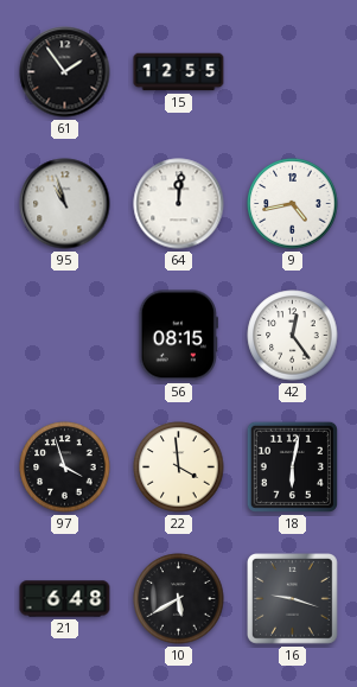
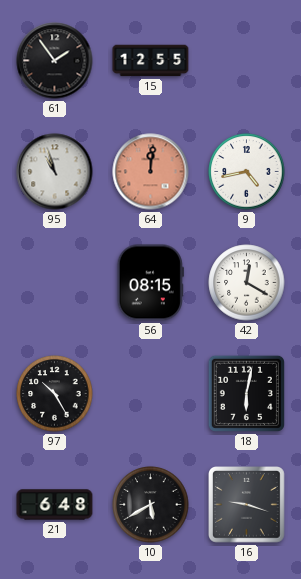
64 dial: white -> salmon
42: 12:24 -> 12:20
97: 3:57 -> 10:25
22: 3:59 -> none
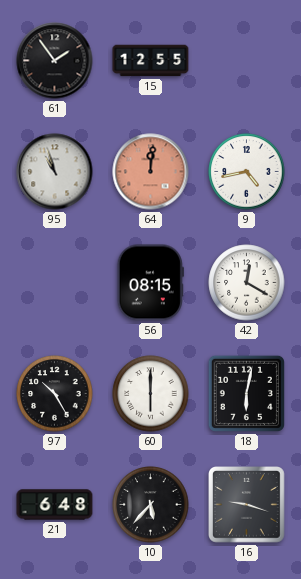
60: none -> 6:00
10: 5:40 -> 5:37
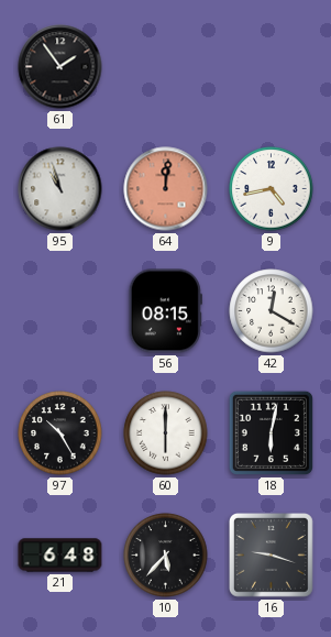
15: 12:55 -> none
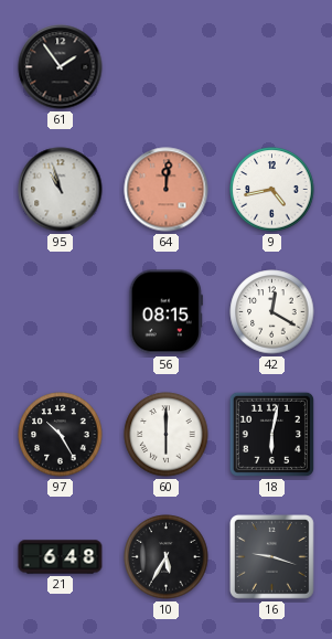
10: 5:37 -> 5:35
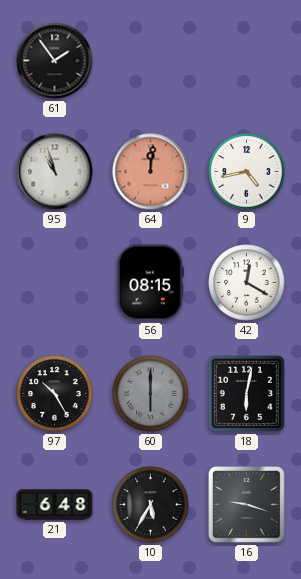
60 dial: white -> grey
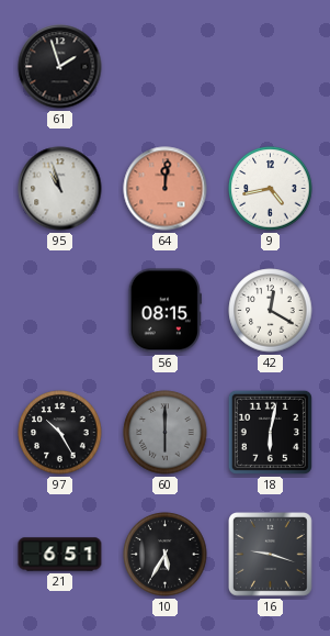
61: 1:54 -> 1:57
21: 6:48 -> 6:51
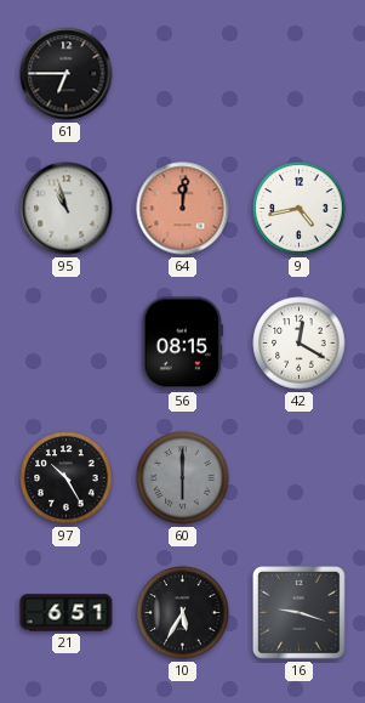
61: 1:57 -> 6:45
18: 6:02 -> none
